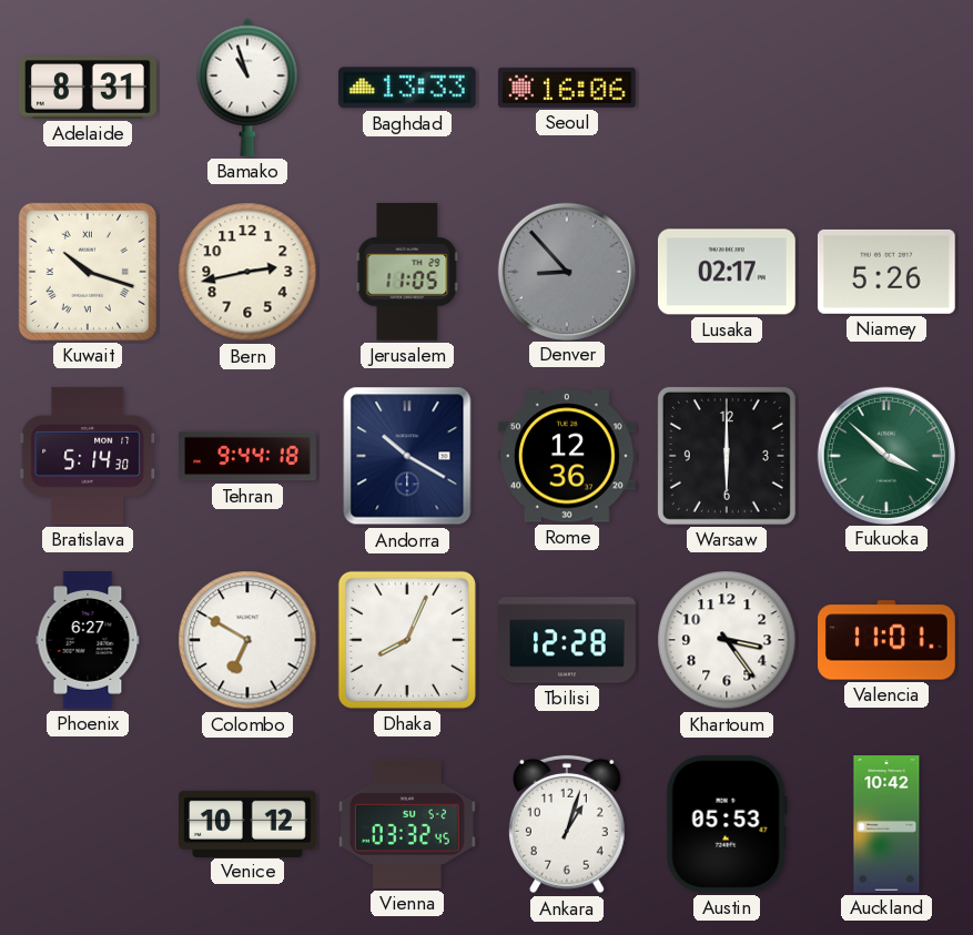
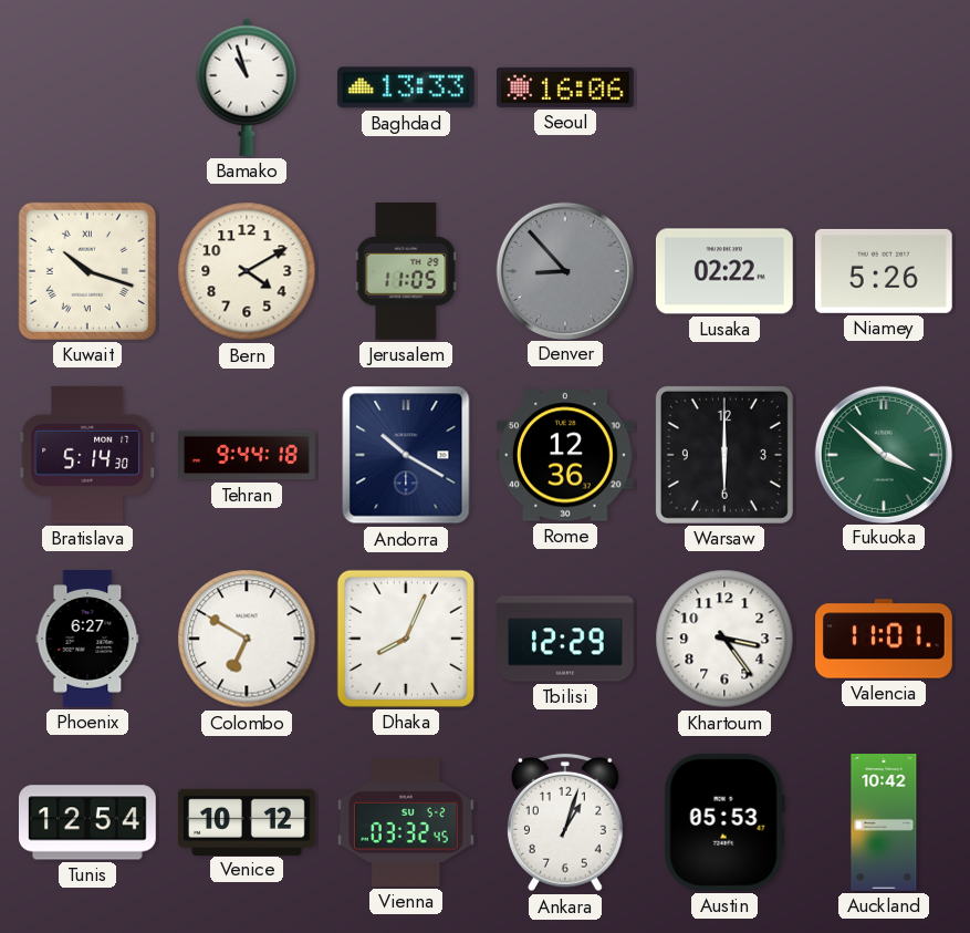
Adelaide: 8:31 -> none
Bern: 2:43 -> 4:10
Lusaka: 02:17 -> 02:22
Tbilisi: 12:28 -> 12:29
Tunis: none -> 12:54
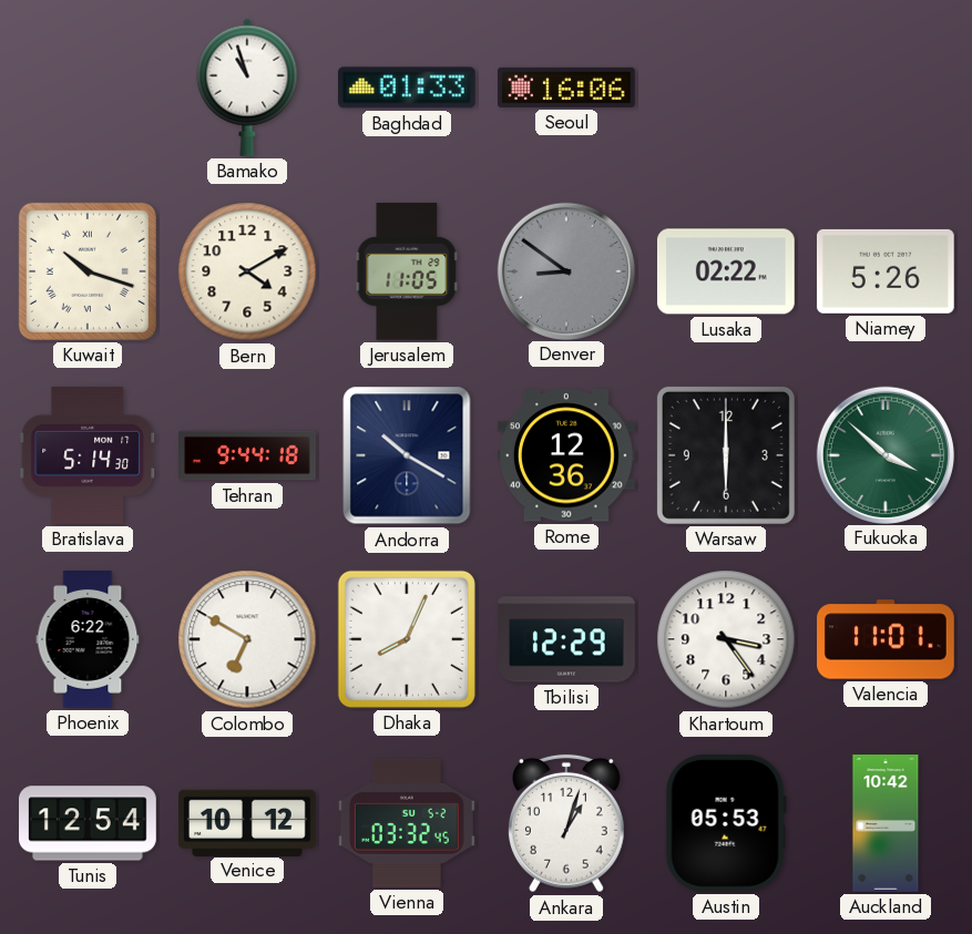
Baghdad: 13:33 -> 01:33
Denver: 8:53 -> 8:51
Phoenix: 6:27 -> 6:22
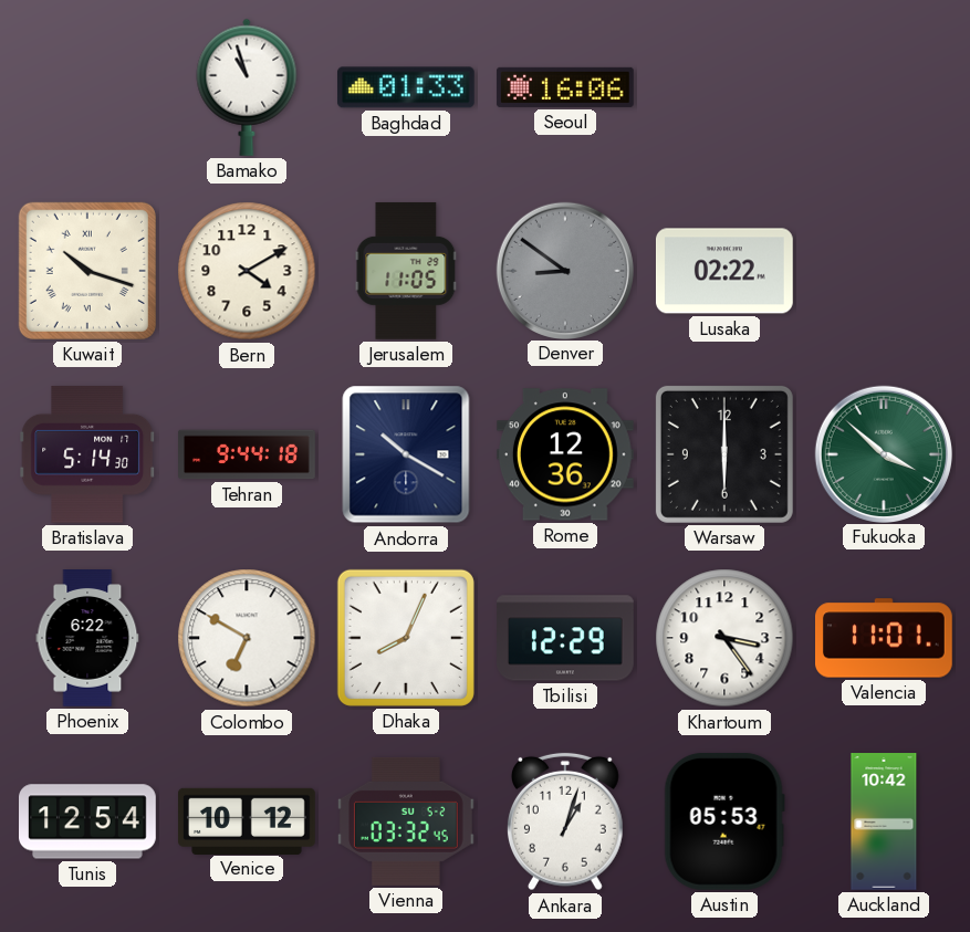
Niamey: 5:26 -> none
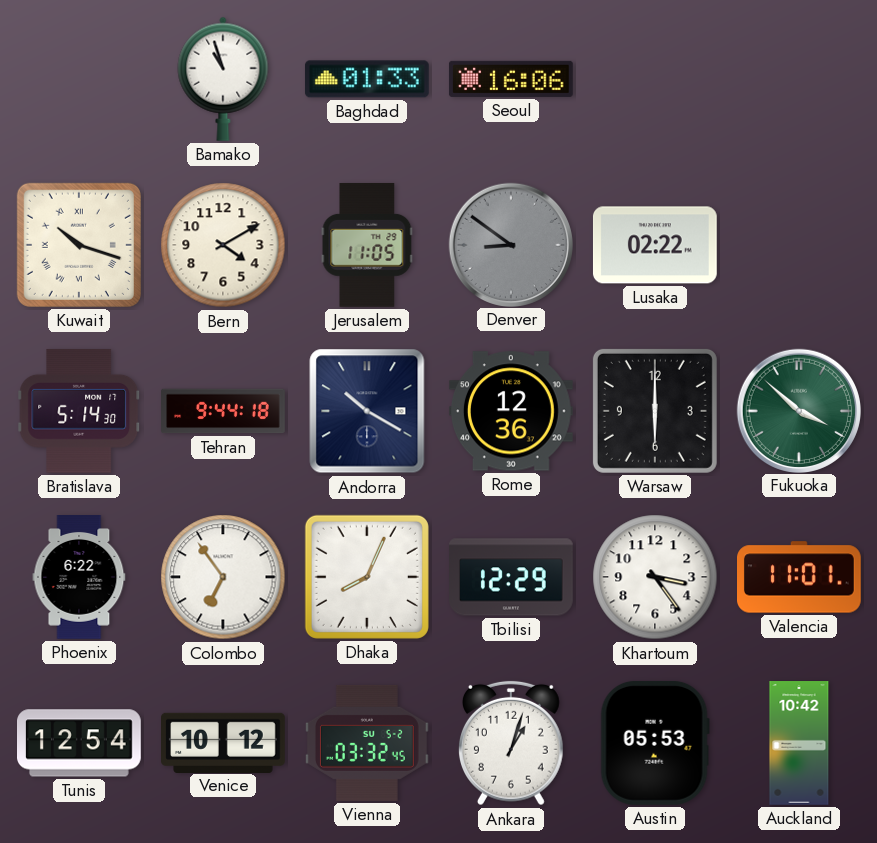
Colombo: 6:50 -> 6:54
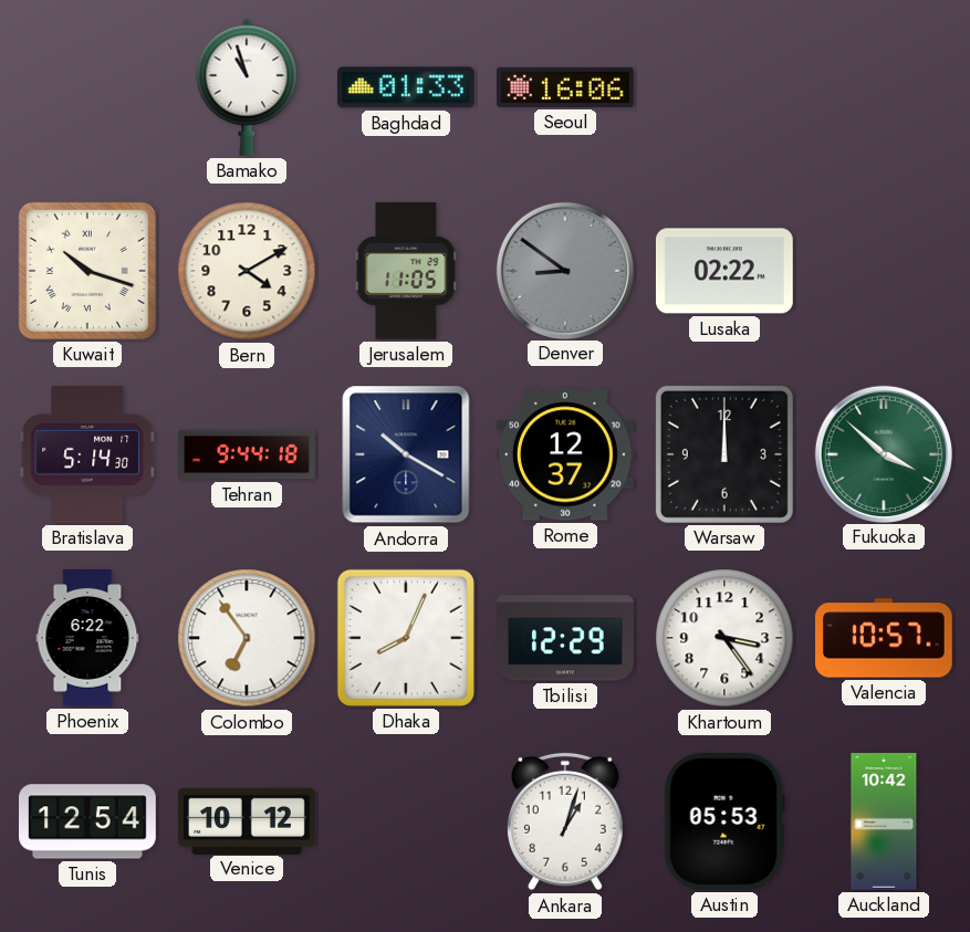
Rome: 12:36 -> 12:37
Warsaw: 6:00 -> 12:00
Valencia: 11:01 -> 10:57
Vienna: 03:32 -> none
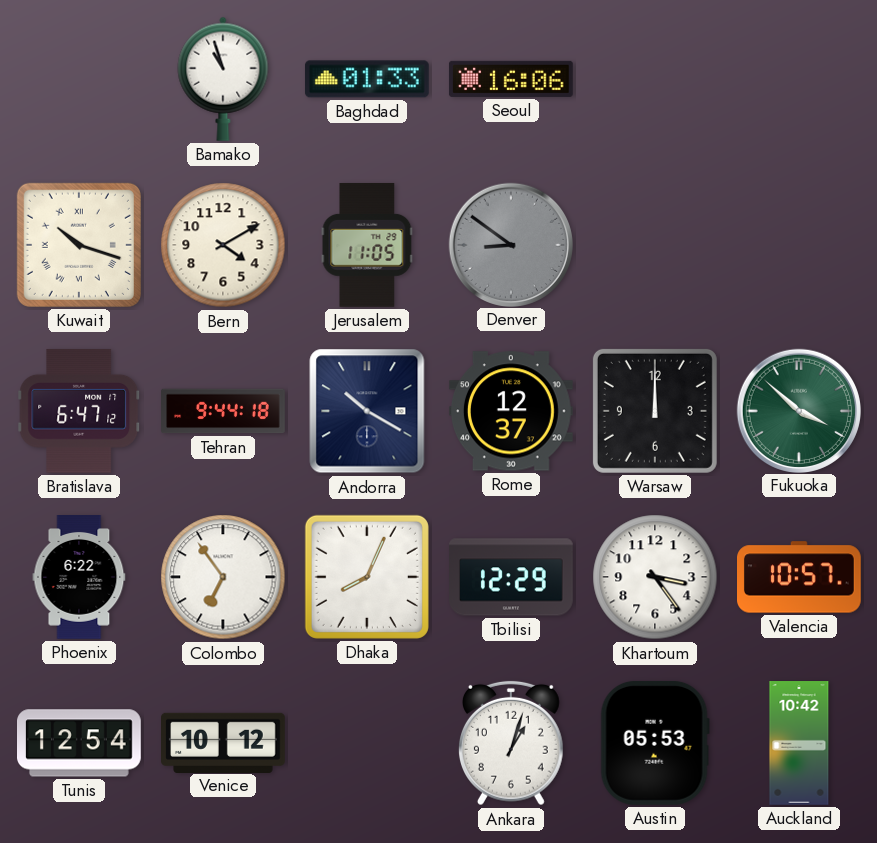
Lusaka: 02:22 -> none
Bratislava: 5:14 -> 6:47
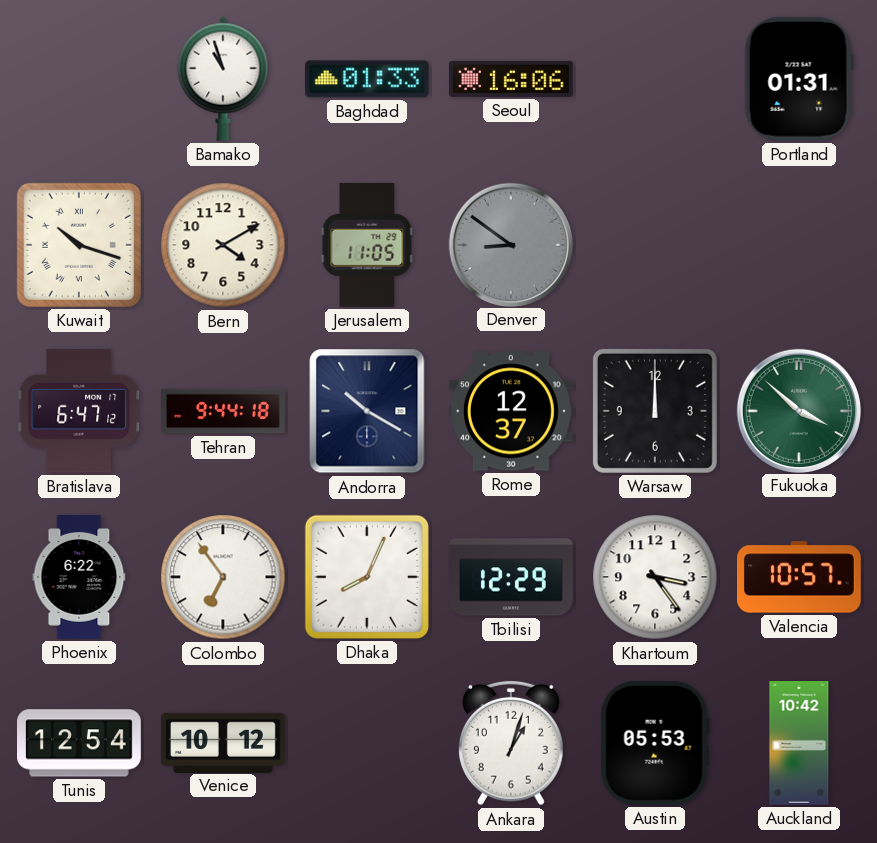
Portland: none -> 01:31
